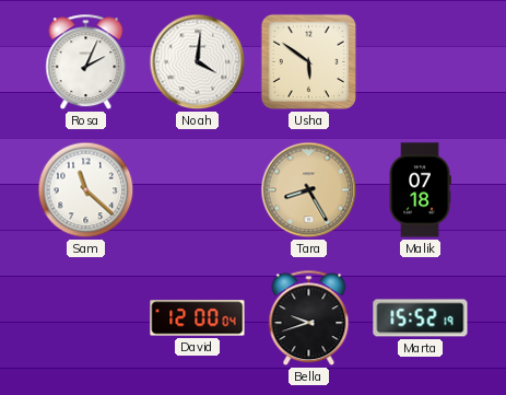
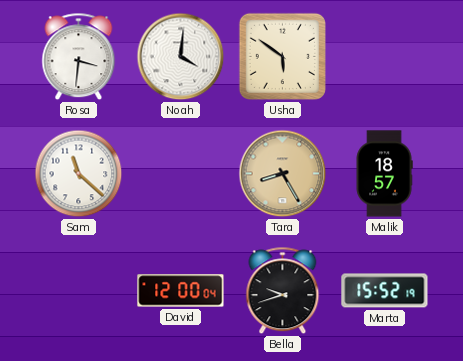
Rosa: 2:04 -> 3:31
Malik: 07:18 -> 18:57
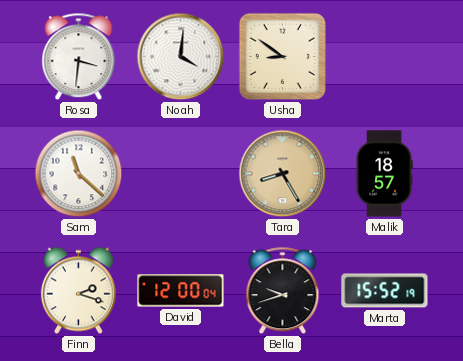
Usha: 5:51 -> 8:51
Finn: none -> 2:18
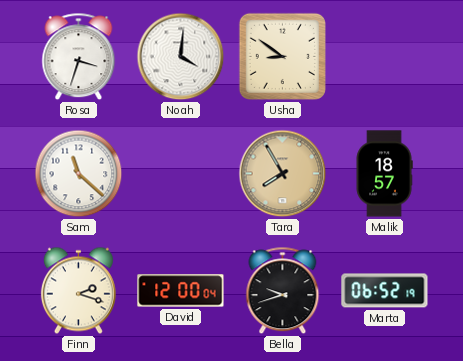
Rosa: 3:31 -> 3:33
Tara: 8:25 -> 7:55
Marta: 15:52 -> 06:52
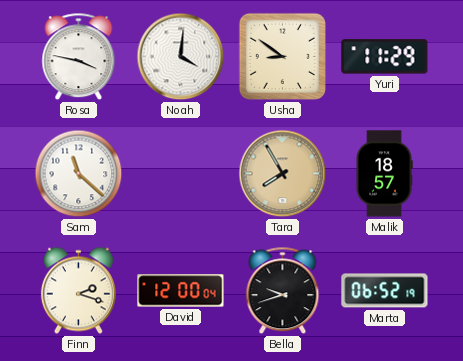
Rosa: 3:33 -> 3:47
Yuri: none -> 11:29
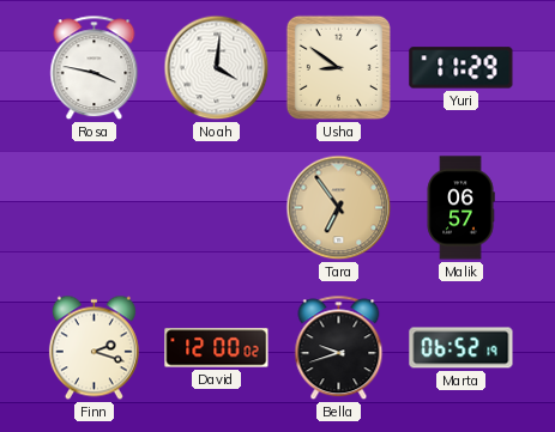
Sam: 11:22 -> none
Tara: 7:55 -> 6:54
Malik: 18:57 -> 06:57
David: 12:00:04 -> 12:00:02
